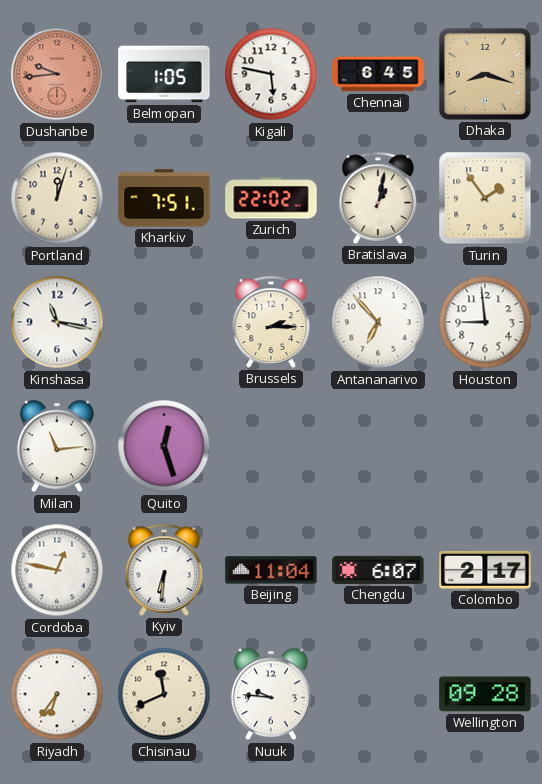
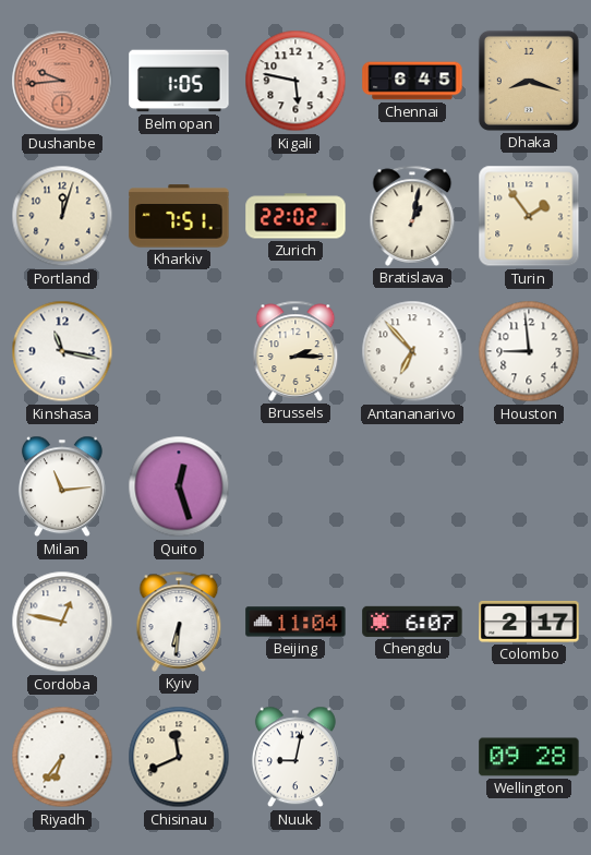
Nuuk: 9:46 -> 9:02
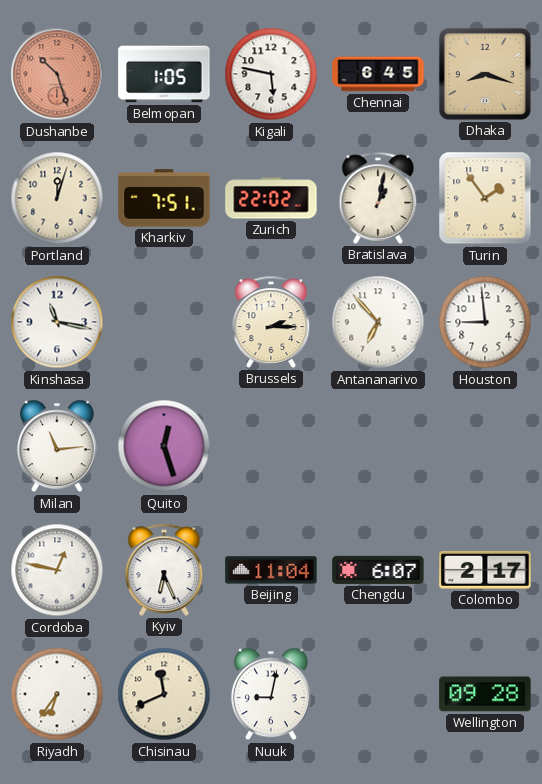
Dushanbe: 9:44 -> 10:27
Kyiv: 6:31 -> 6:26
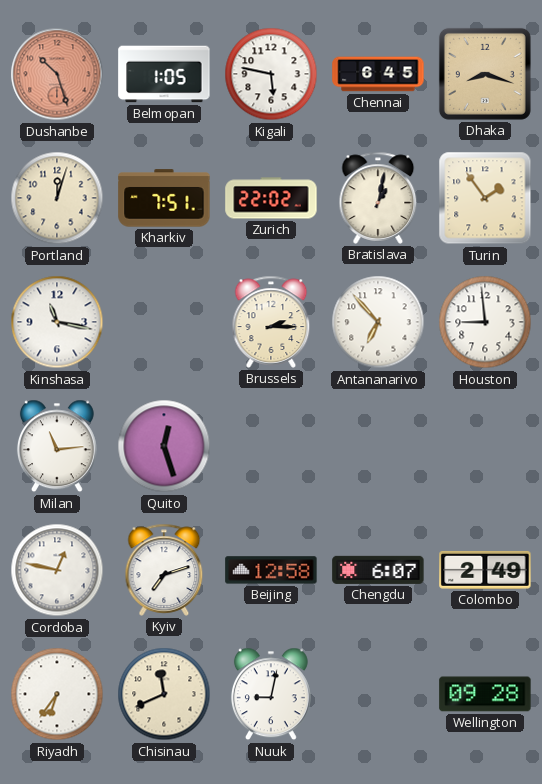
Kyiv: 6:26 -> 7:12
Beijing: 11:04 -> 12:58
Colombo: 2:17 -> 2:49
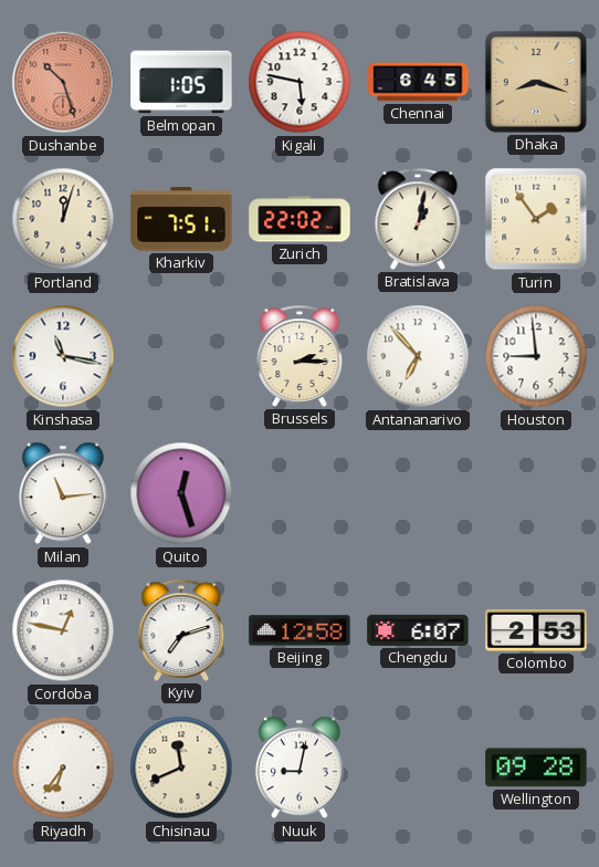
Colombo: 2:49 -> 2:53
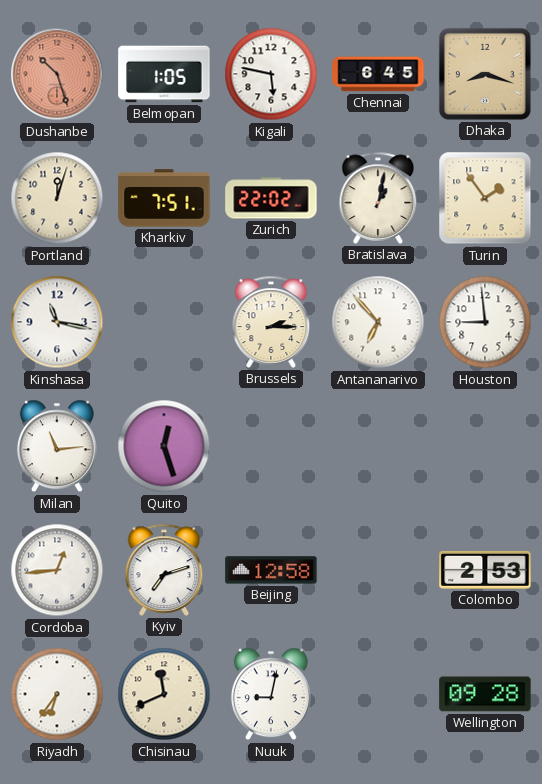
Cordoba: 12:47 -> 12:44
Chengdu: 6:07 -> none
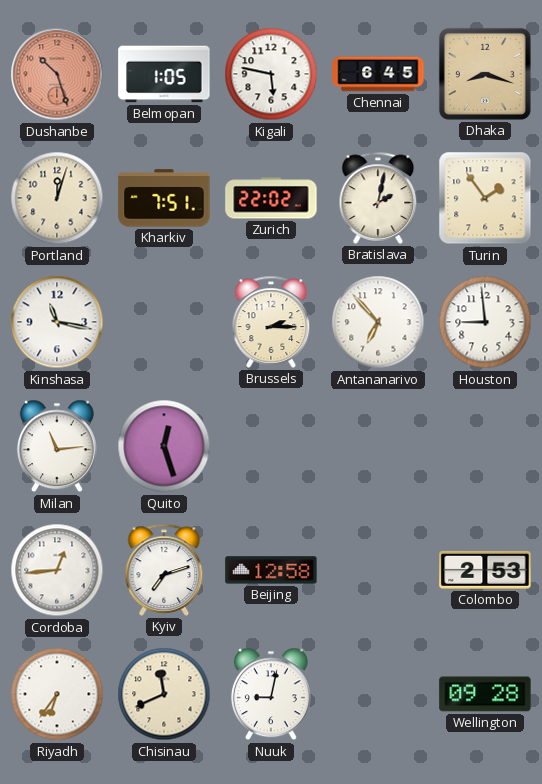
Bratislava: 1:02 -> 2:02
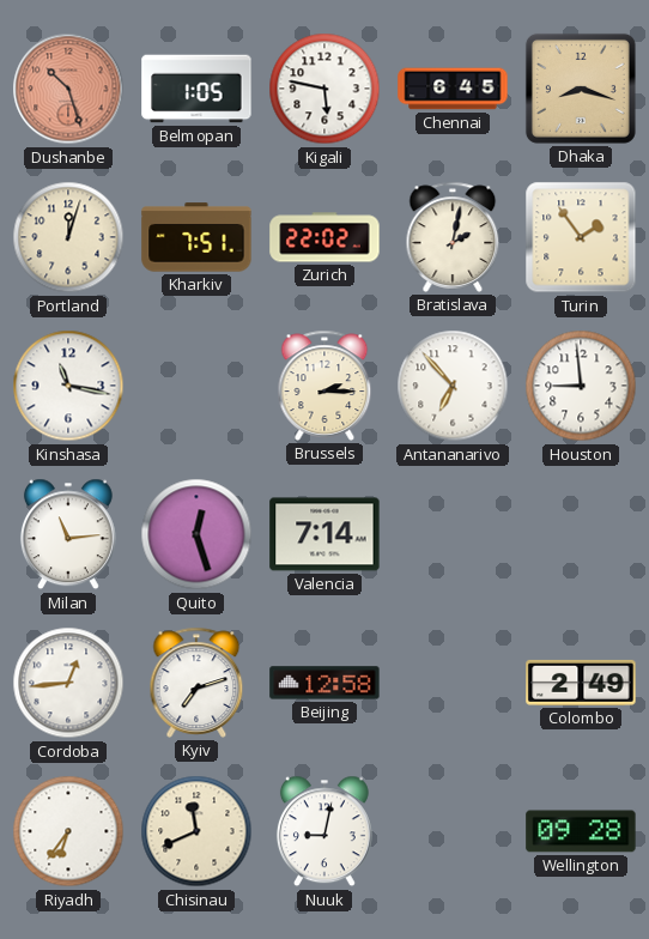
Valencia: none -> 7:14
Colombo: 2:53 -> 2:49
